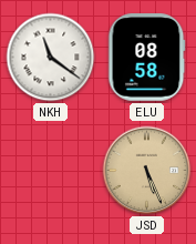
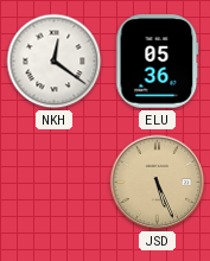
NKH: 11:21 -> 12:21
ELU: 08:58 -> 05:36
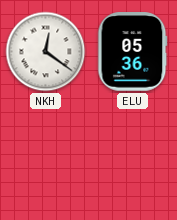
JSD: 5:26 -> none
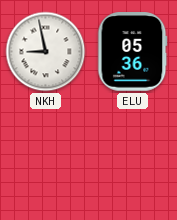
NKH: 12:21 -> 8:58
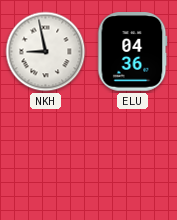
ELU: 05:36 -> 04:36
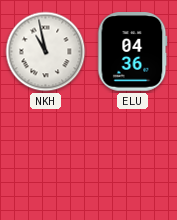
NKH: 8:58 -> 10:58
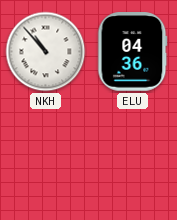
NKH: 10:58 -> 10:53
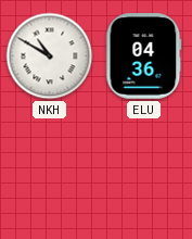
NKH: 10:53 -> 10:50
